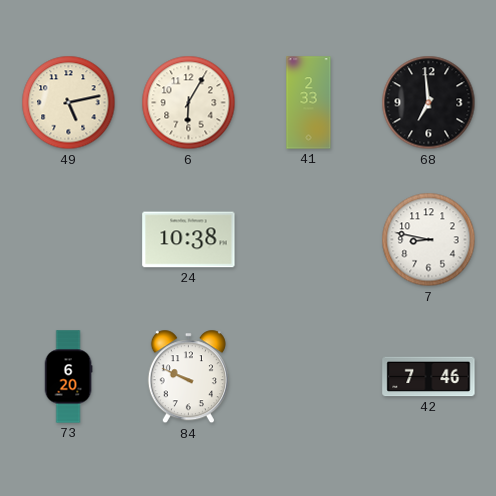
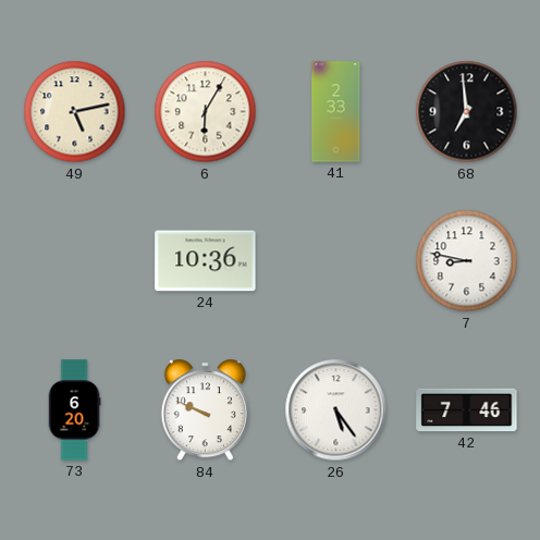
24: 10:38 -> 10:36
26: none -> 5:24
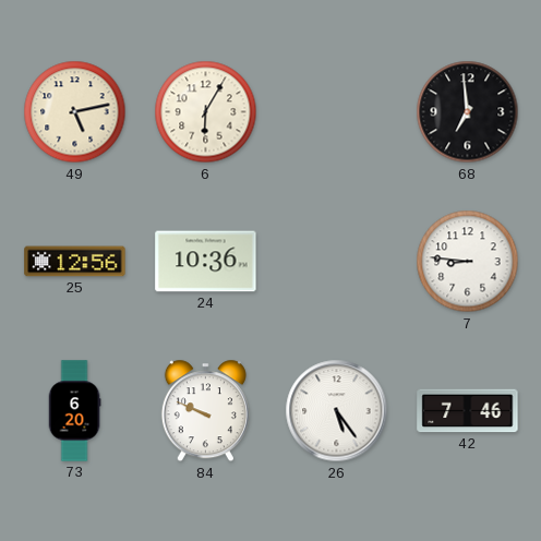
41: 2:33 -> none
25: none -> 12:56
7: 8:47 -> 8:46
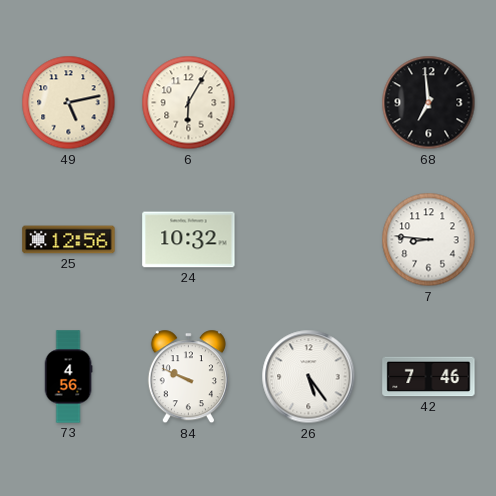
24: 10:36 -> 10:32
73: 6:20 -> 4:56
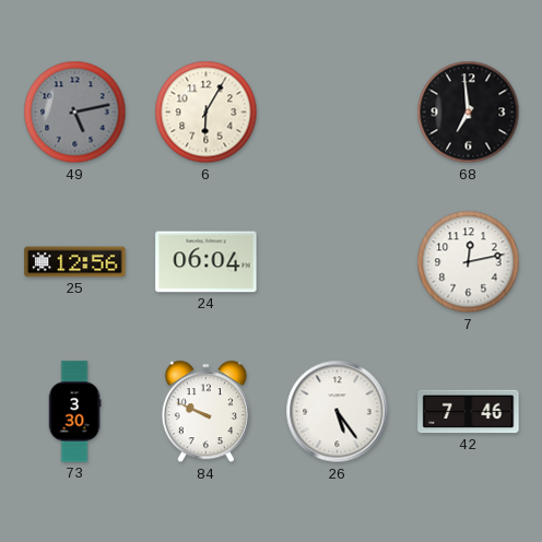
49 dial: cream -> grey
24: 10:32 -> 06:04
7: 8:46 -> 12:13
73: 4:56 -> 3:30
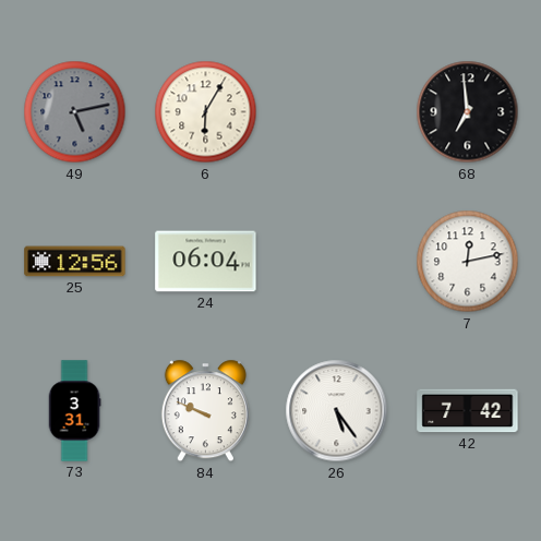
73: 3:30 -> 3:31
42: 7:46 -> 7:42
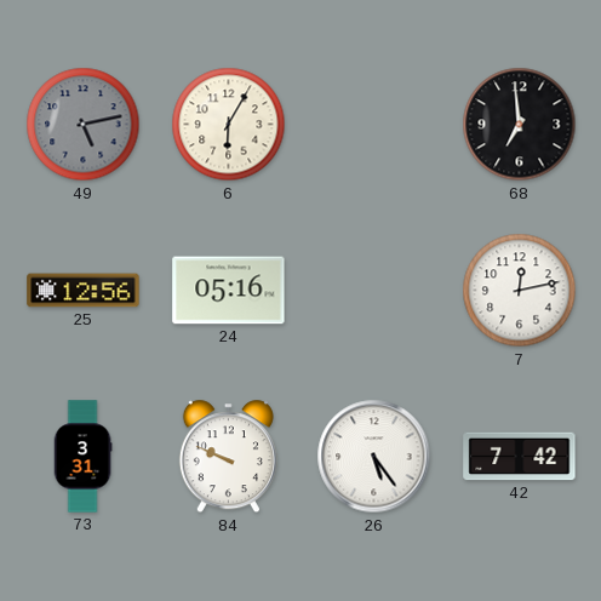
24: 06:04 -> 05:16
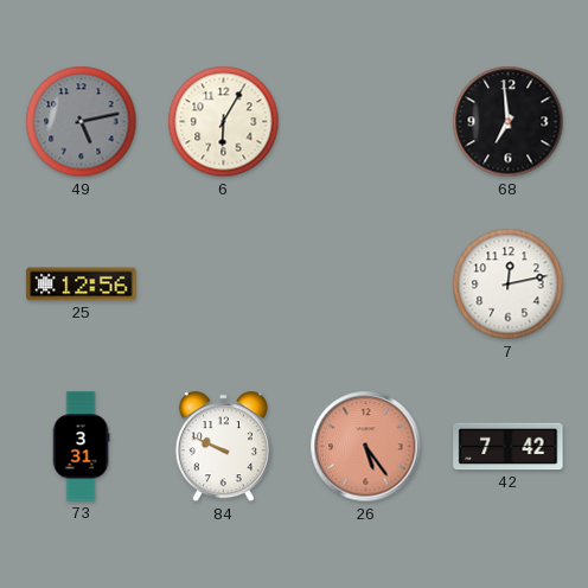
24: 05:16 -> none
26 dial: white -> salmon
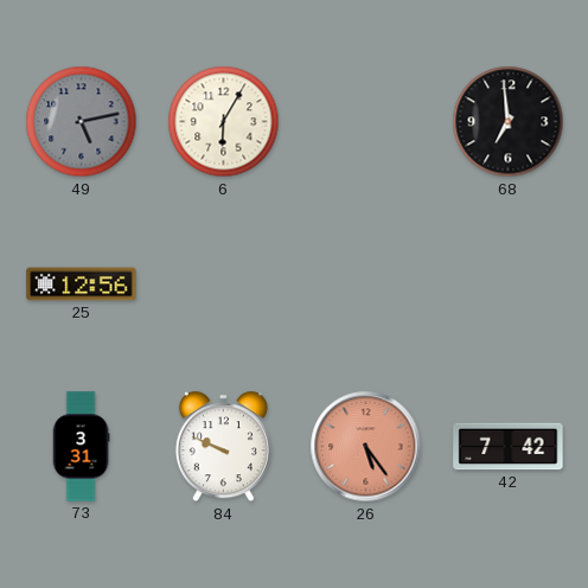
7: 12:13 -> none
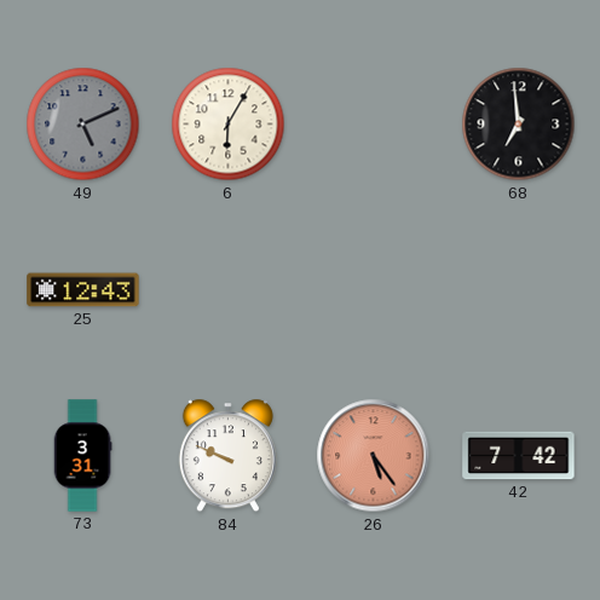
49: 5:13 -> 5:11
25: 12:56 -> 12:43
